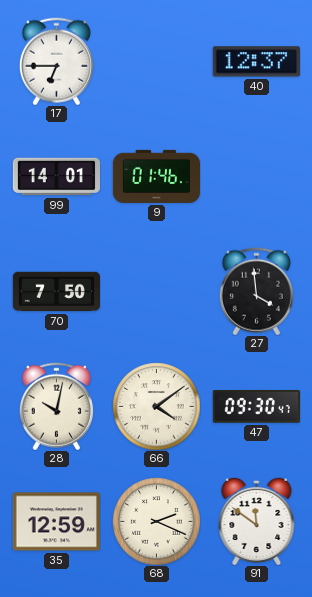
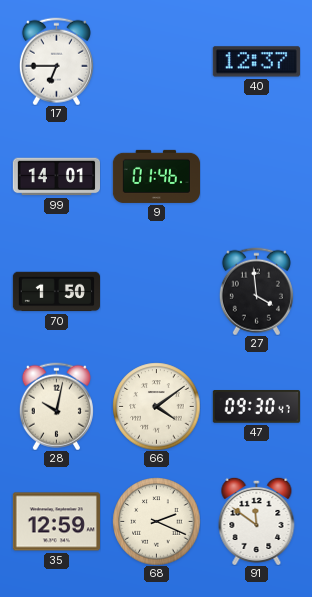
70: 7:50 -> 1:50
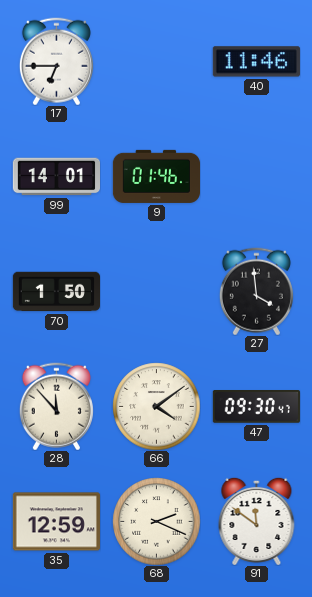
40: 12:37 -> 11:46
28: 10:02 -> 11:53
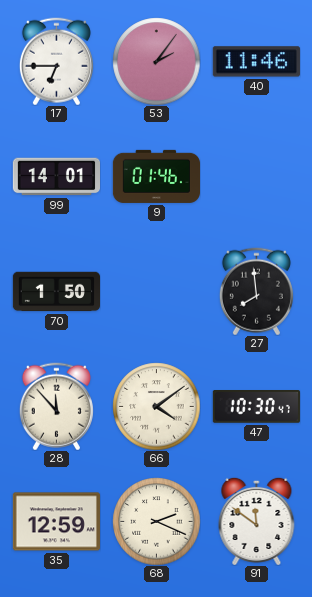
53: none -> 2:06
27: 3:59 -> 7:59
47: 09:30 -> 10:30
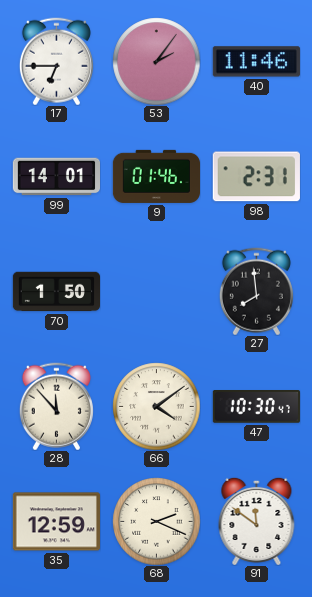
98: none -> 2:31
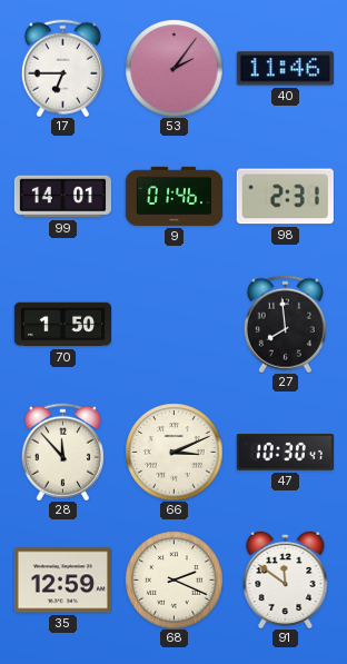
66: 4:09 -> 3:11
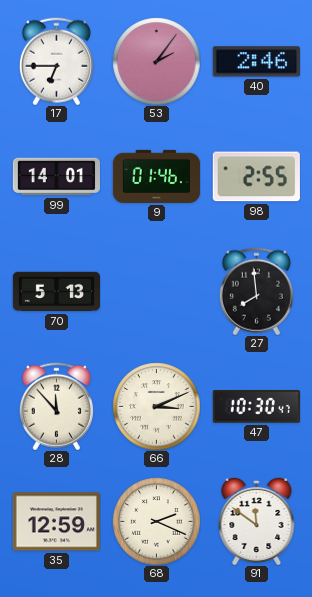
40: 11:46 -> 2:46
98: 2:31 -> 2:55
70: 1:50 -> 5:13
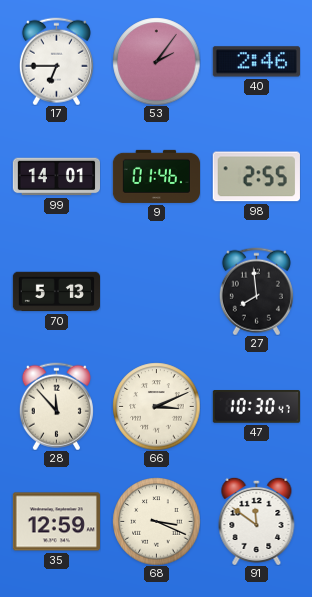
68: 2:19 -> 3:19
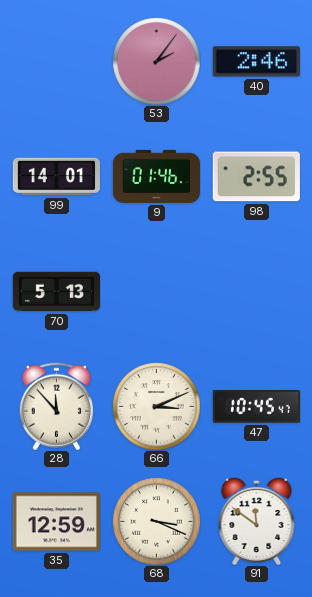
17: 6:45 -> none
27: 7:59 -> none
47: 10:30 -> 10:45
